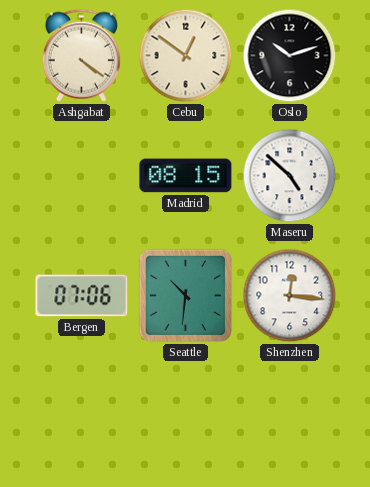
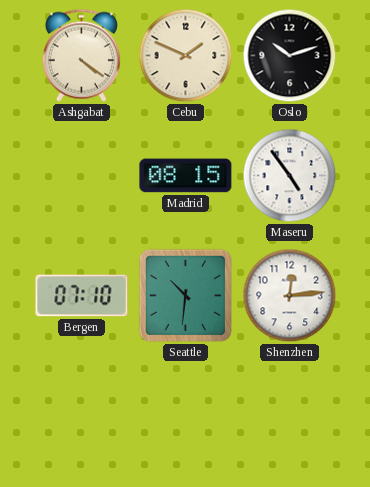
Cebu: 12:51 -> 1:49
Maseru: 4:52 -> 4:54
Bergen: 07:06 -> 07:10
Shenzhen: 12:16 -> 12:14
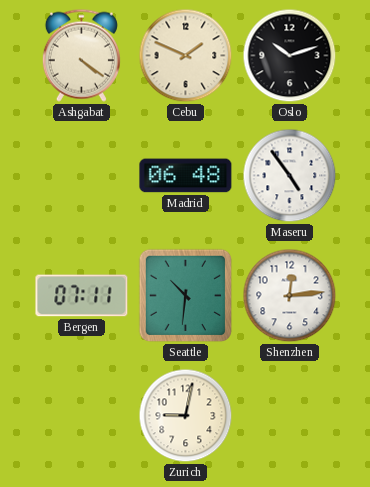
Madrid: 08:15 -> 06:48
Bergen: 07:10 -> 07:11
Zurich: none -> 9:02
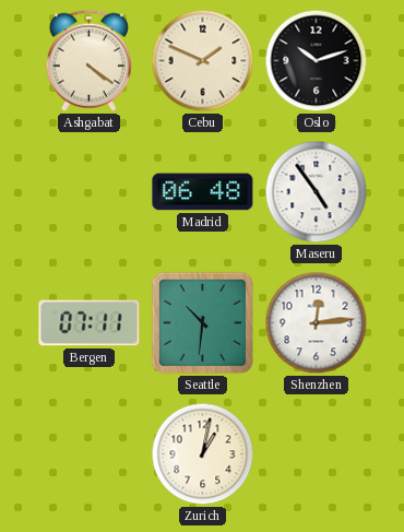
Zurich: 9:02 -> 1:02
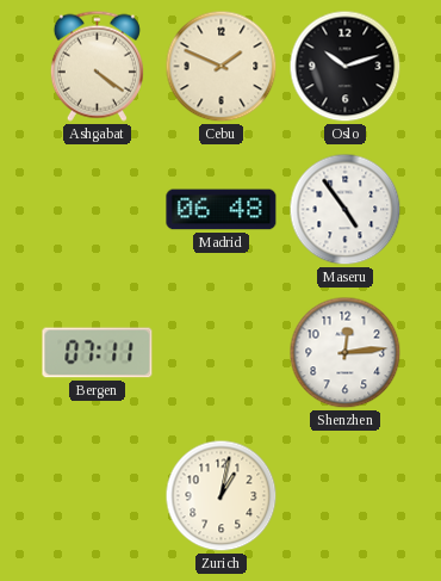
Seattle: 10:31 -> none
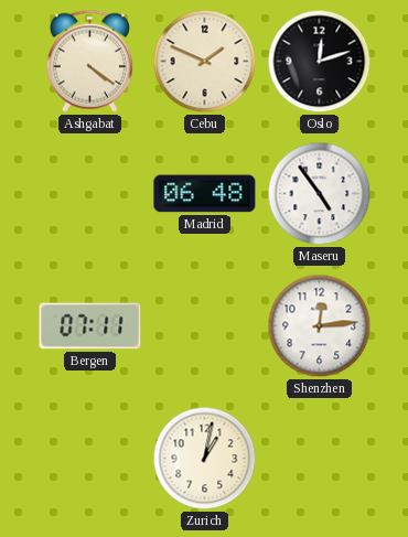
Oslo: 10:12 -> 12:12
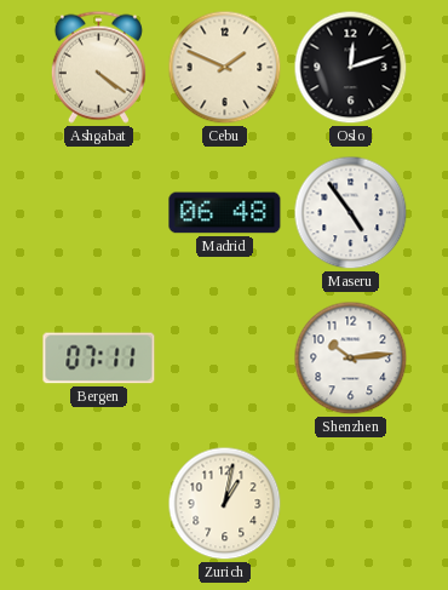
Shenzhen: 12:14 -> 10:14
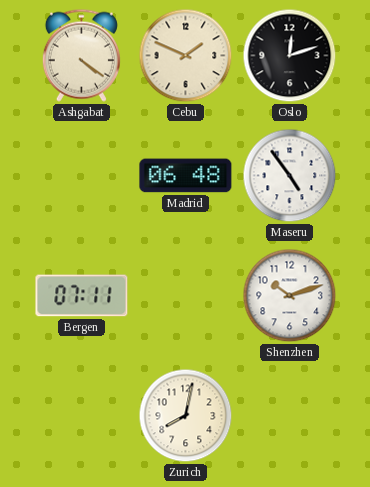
Shenzhen: 10:14 -> 10:12
Zurich: 1:02 -> 8:02
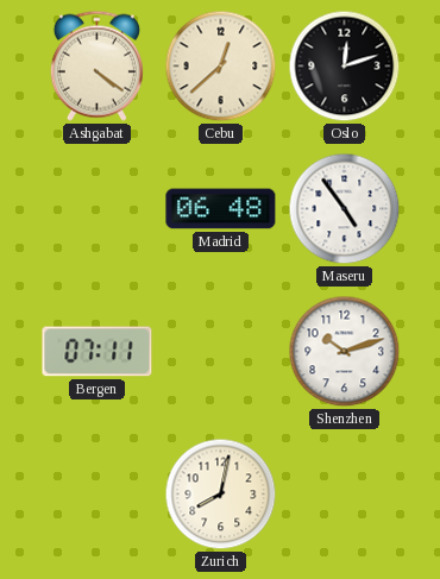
Cebu: 1:49 -> 12:38
